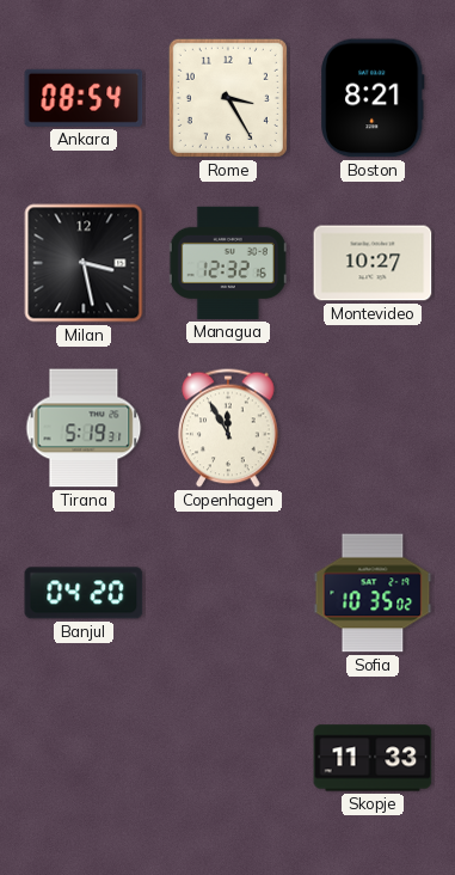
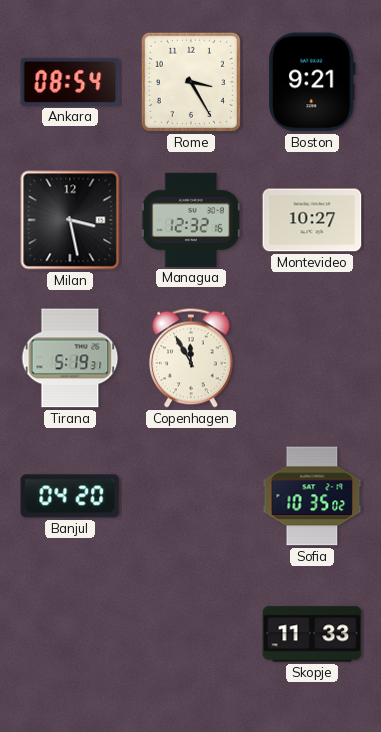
Boston: 8:21 -> 9:21
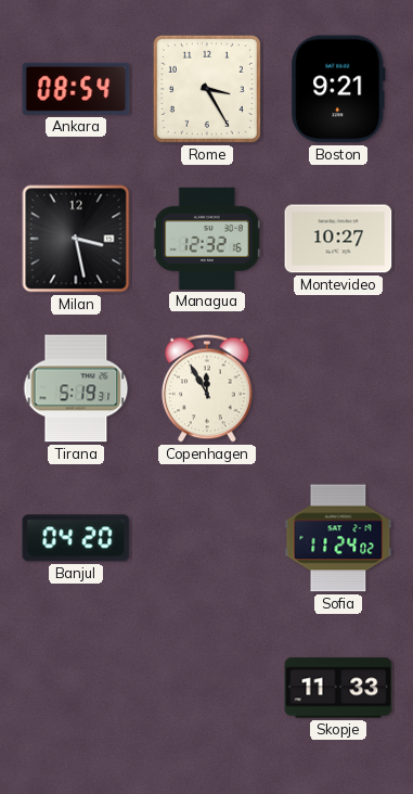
Sofia: 10:35 -> 11:24
